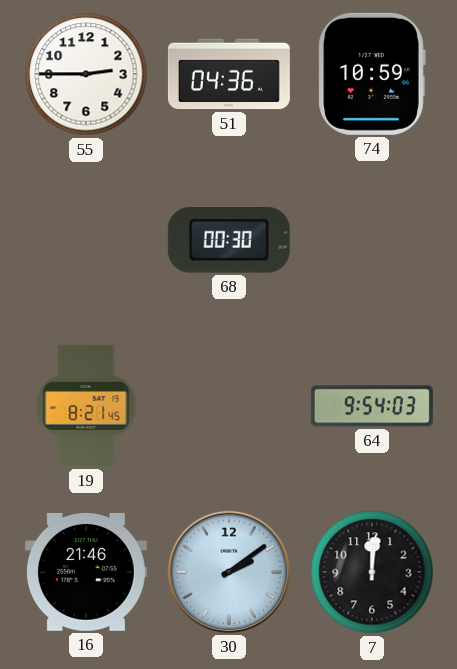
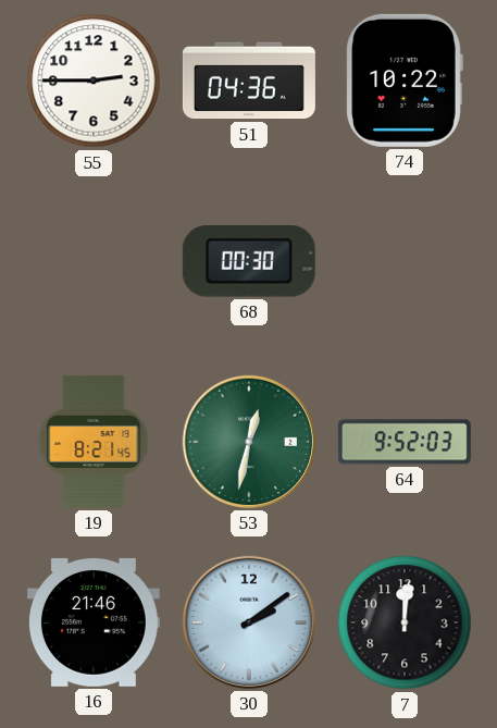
74: 10:59 -> 10:22
53: none -> 12:32
64: 9:54 -> 9:52
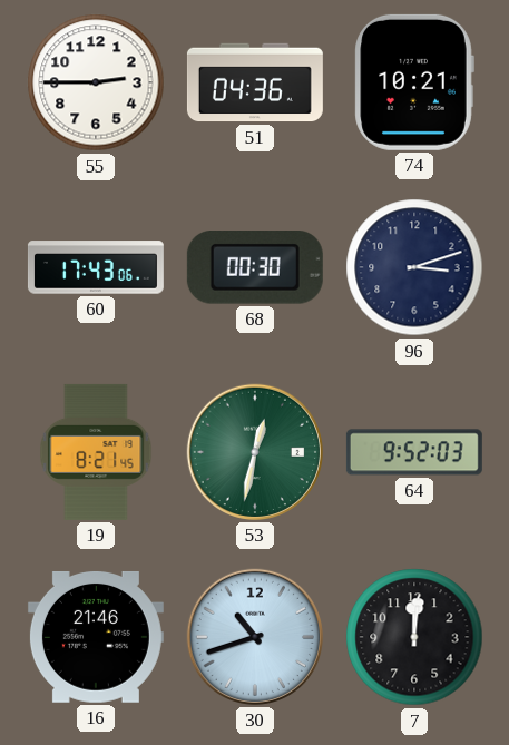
74: 10:22 -> 10:21
60: none -> 17:43
96: none -> 3:12
30: 2:09 -> 10:42
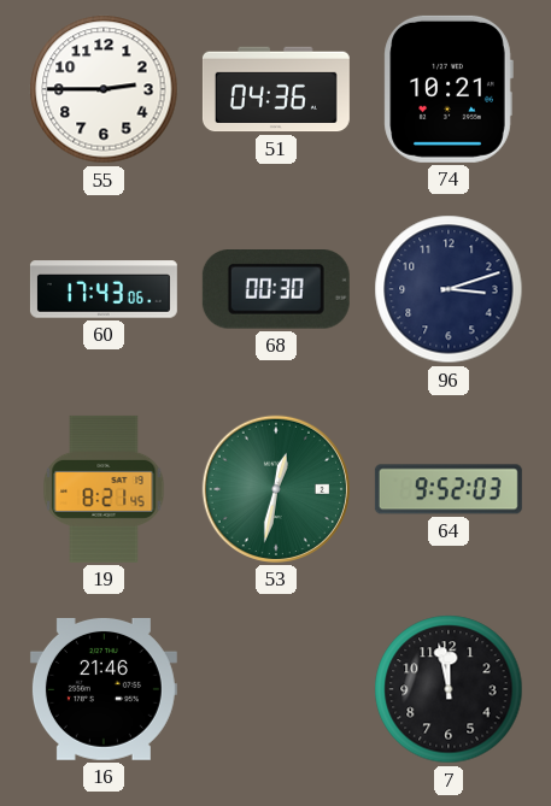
30: 10:42 -> none
7: 12:01 -> 11:58
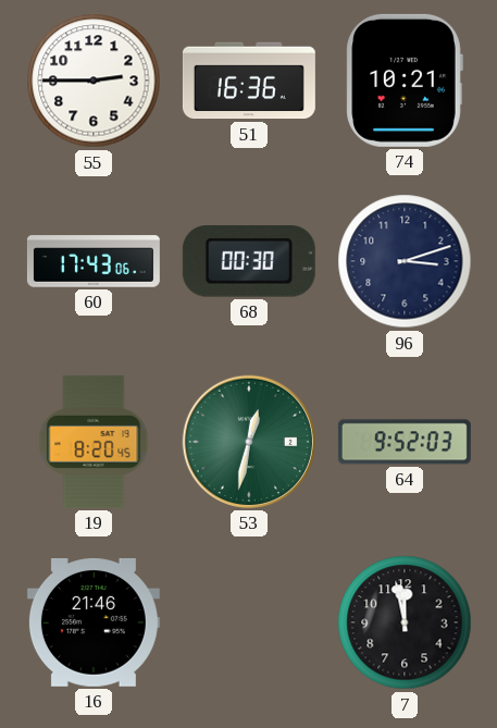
51: 04:36 -> 16:36
19: 8:21 -> 8:20
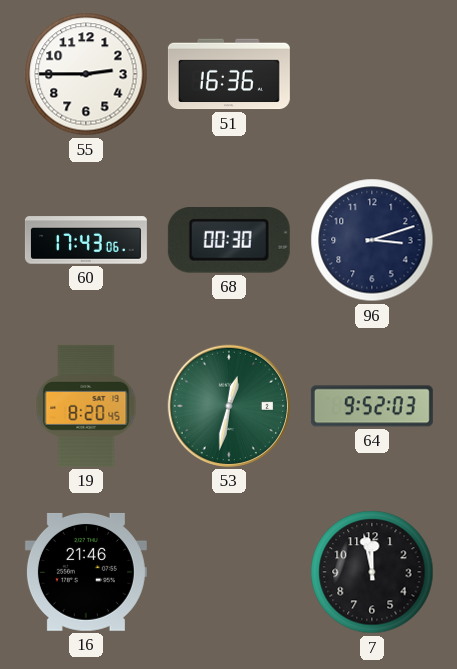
74: 10:21 -> none
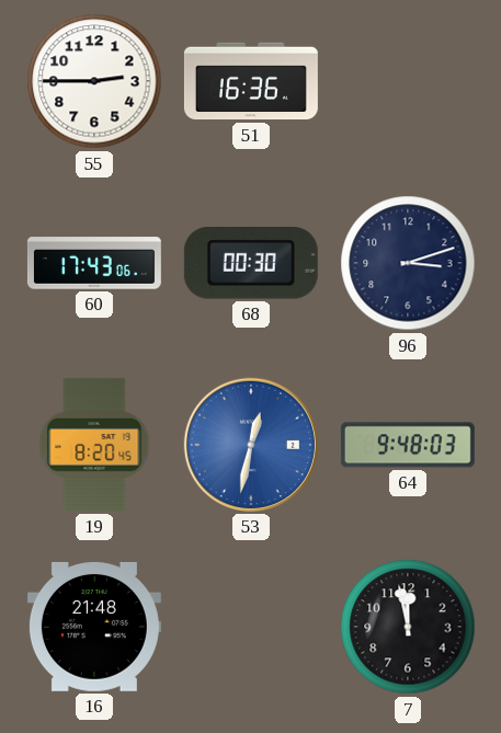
53 dial: green -> blue
64: 9:52 -> 9:48
16: 21:46 -> 21:48
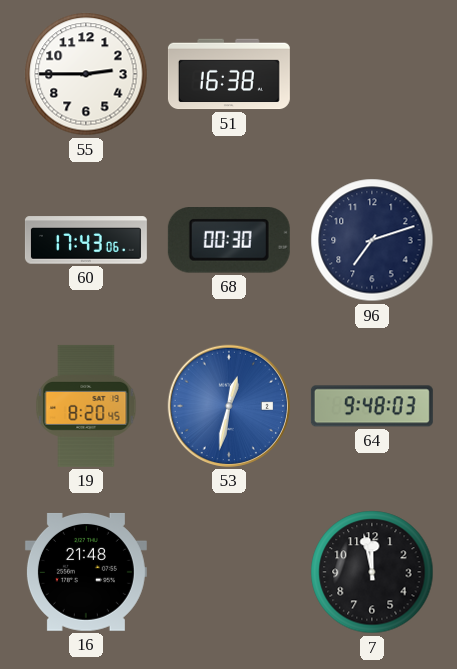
51: 16:36 -> 16:38
96: 3:12 -> 7:12
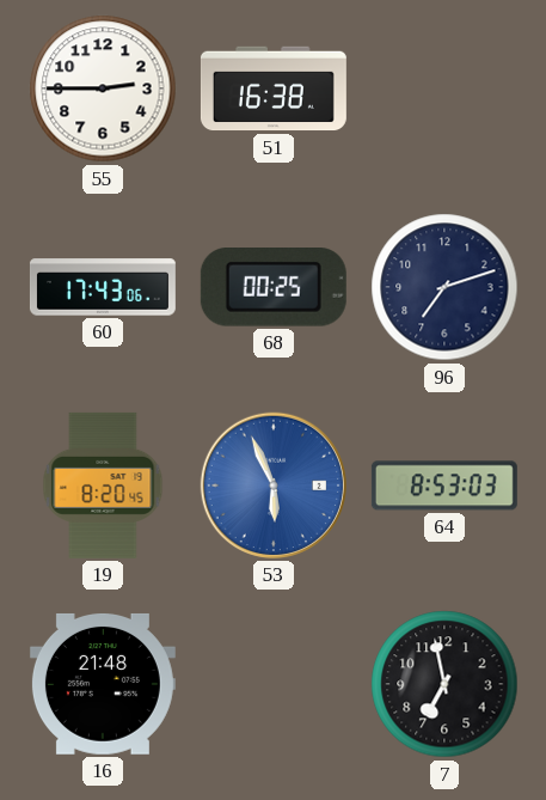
68: 00:30 -> 00:25
53: 12:32 -> 5:56
64: 9:48 -> 8:53
7: 11:58 -> 6:58
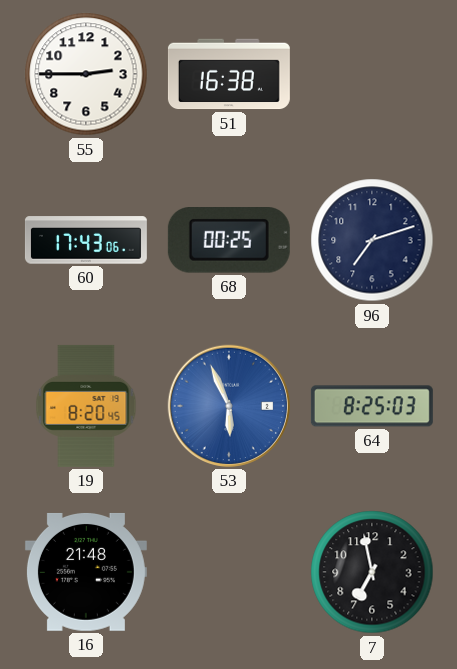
64: 8:53 -> 8:25
